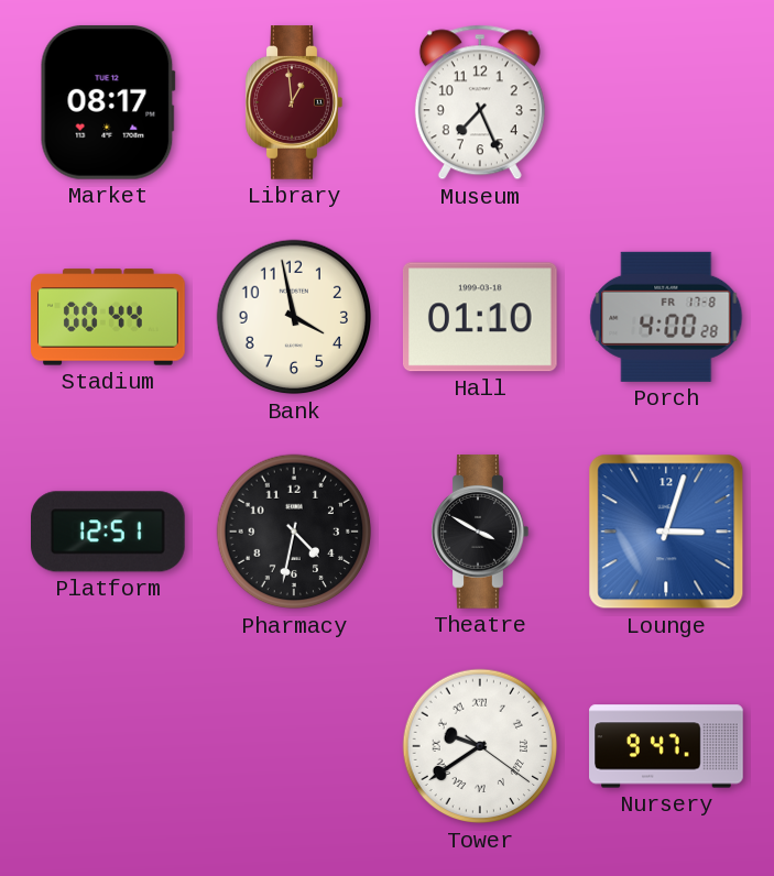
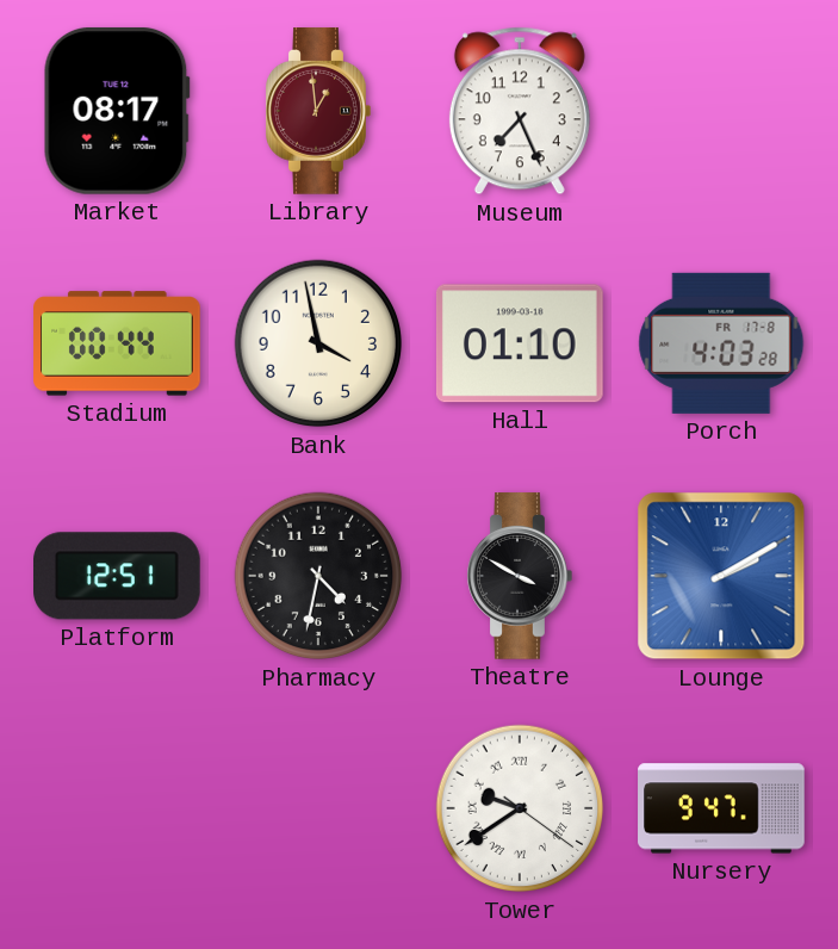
Porch: 4:00 -> 4:03
Lounge: 3:03 -> 2:10
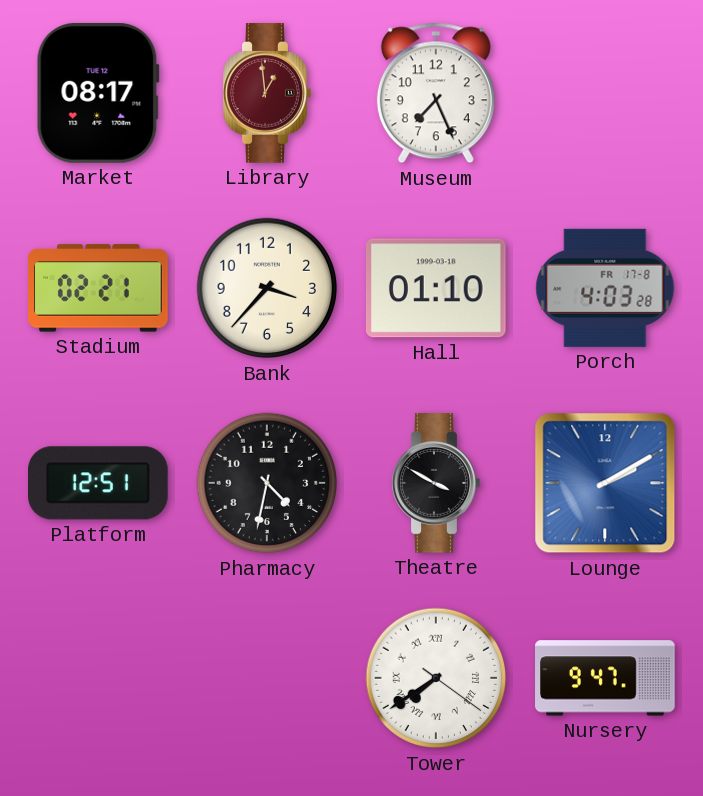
Stadium: 00:44 -> 02:21
Bank: 3:58 -> 3:37
Tower: 9:39 -> 7:39
